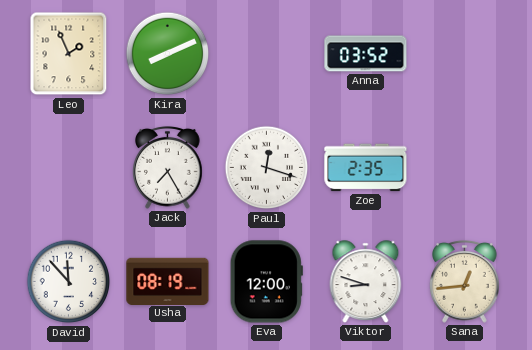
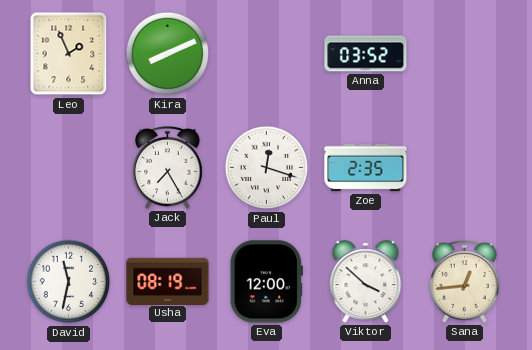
David: 11:53 -> 11:32
Viktor: 8:48 -> 3:52
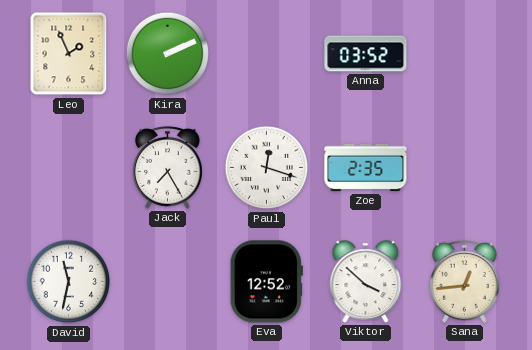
Kira: 8:11 -> 2:11
Usha: 08:19 -> none
Eva: 12:00 -> 12:52
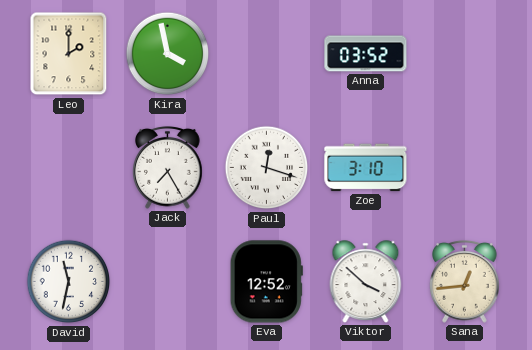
Leo: 1:56 -> 2:00
Kira: 2:11 -> 3:58
Zoe: 2:35 -> 3:10
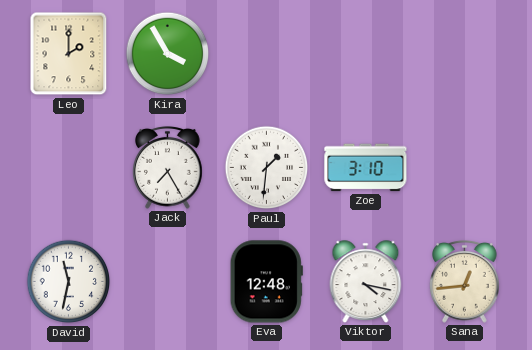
Kira: 3:58 -> 3:55
Anna: 03:52 -> none
Paul: 12:18 -> 1:31
Eva: 12:52 -> 12:48
Viktor: 3:52 -> 4:17
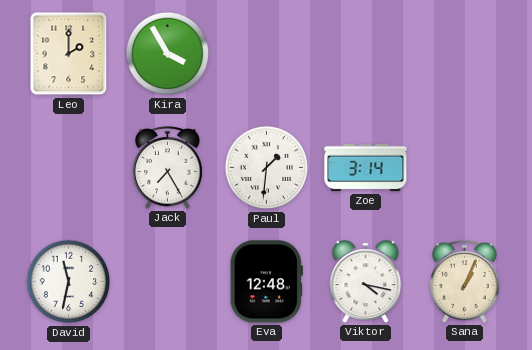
Zoe: 3:10 -> 3:14
Sana: 12:44 -> 1:04
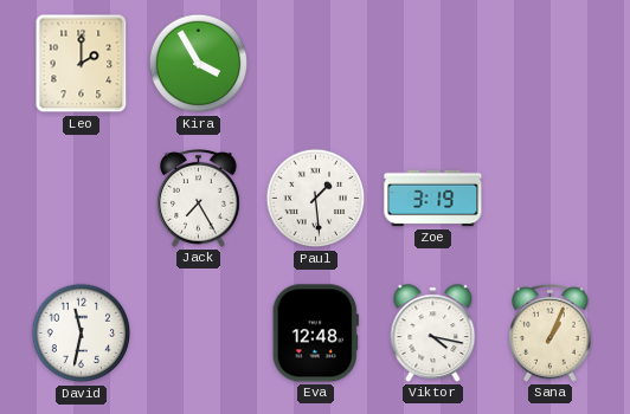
Paul: 1:31 -> 1:29
Zoe: 3:14 -> 3:19
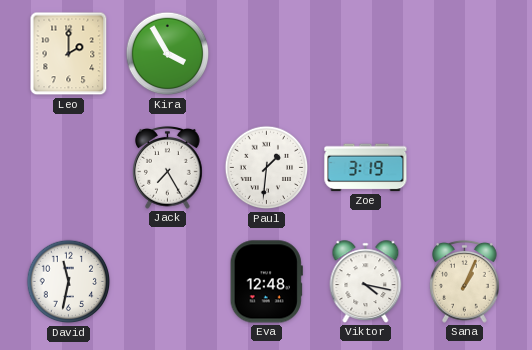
Paul: 1:29 -> 1:31
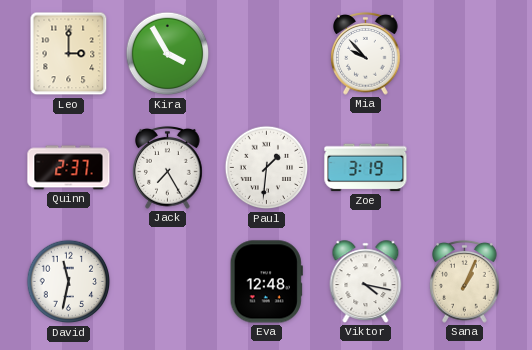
Leo: 2:00 -> 3:00
Mia: none -> 9:53
Quinn: none -> 2:37
